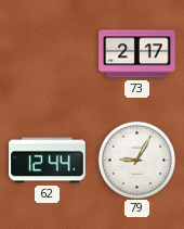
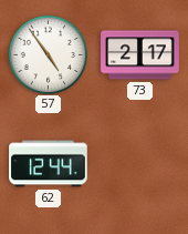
57: none -> 4:54
79: 9:05 -> none
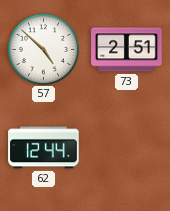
57: 4:54 -> 4:52
73: 2:17 -> 2:51
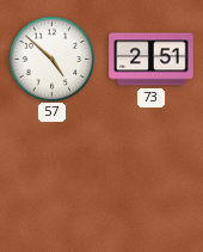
62: 12:44 -> none
